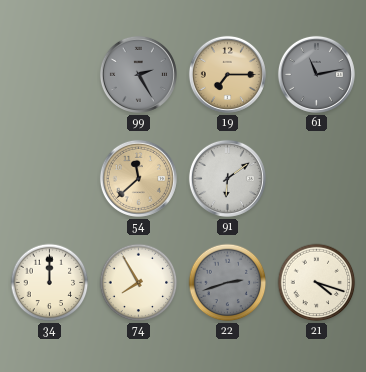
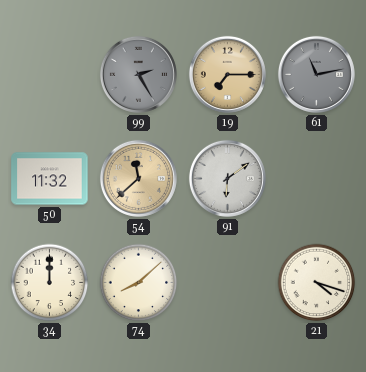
50: none -> 11:32
74: 7:55 -> 8:08
22: 2:42 -> none
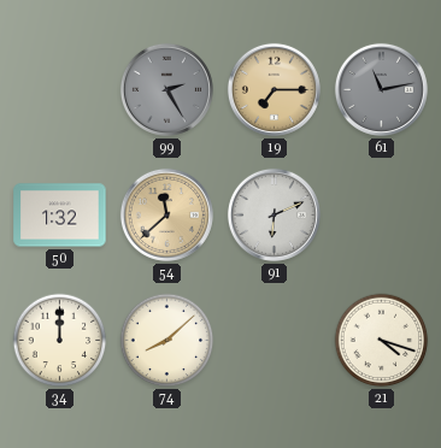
50: 11:32 -> 1:32
91: 6:09 -> 6:11
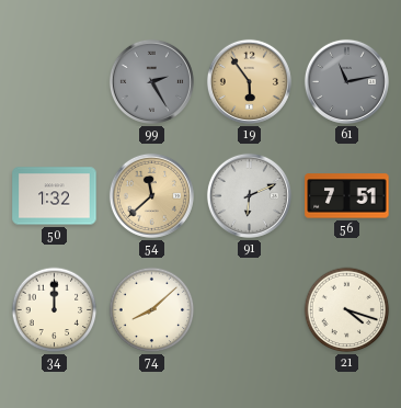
19: 7:15 -> 5:54
56: none -> 7:51
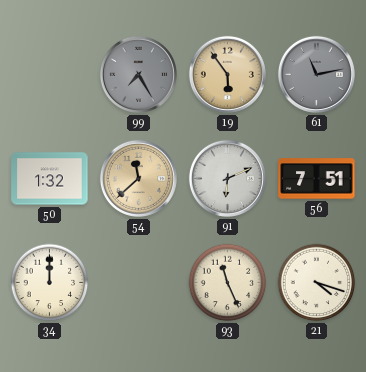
99: 2:25 -> 7:25
74: 8:08 -> none
93: none -> 11:26
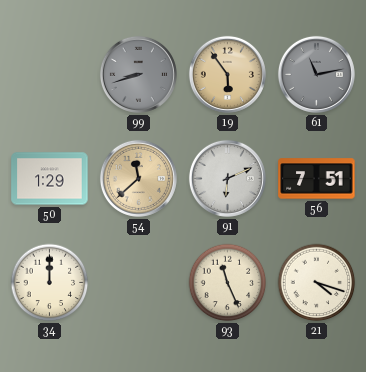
99: 7:25 -> 8:42
50: 1:32 -> 1:29
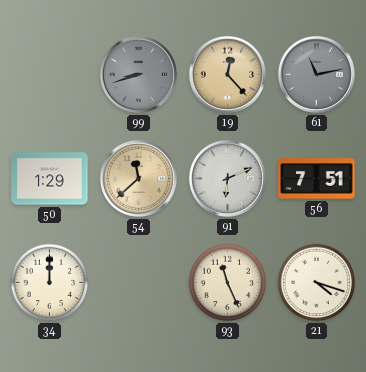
19: 5:54 -> 12:23
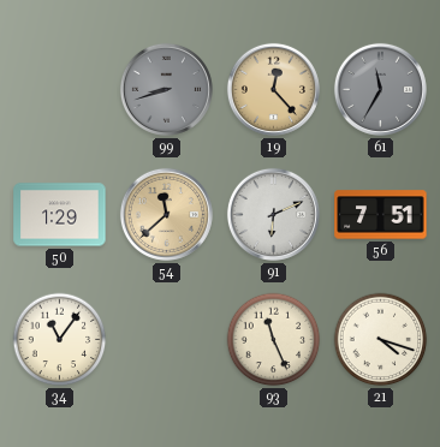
61: 11:13 -> 11:35
34: 12:00 -> 11:06
